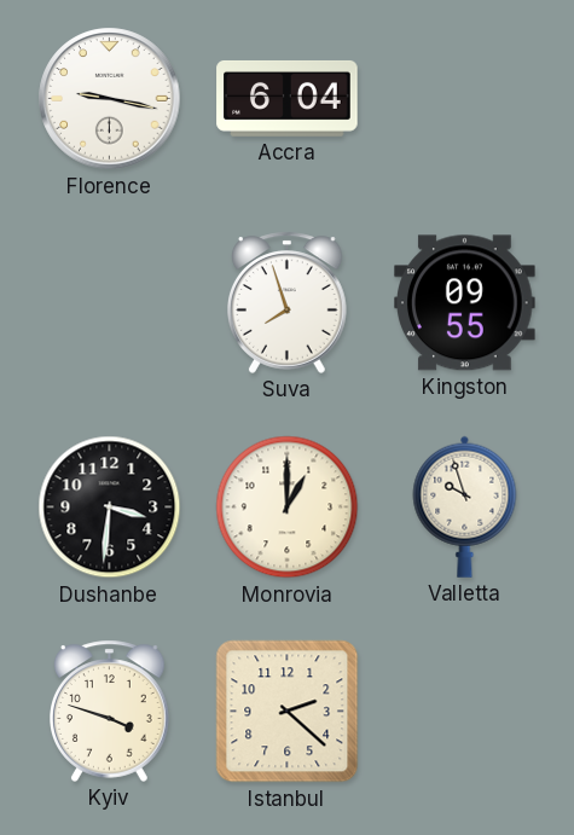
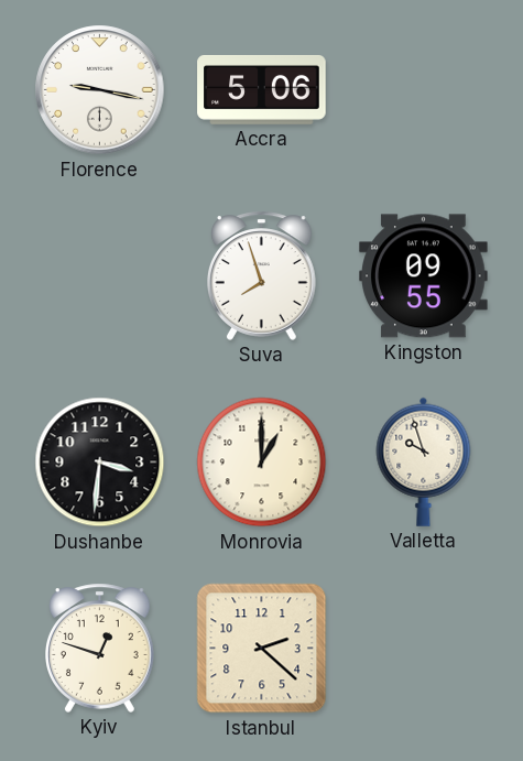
Accra: 6:04 -> 5:06
Kyiv: 3:48 -> 12:48
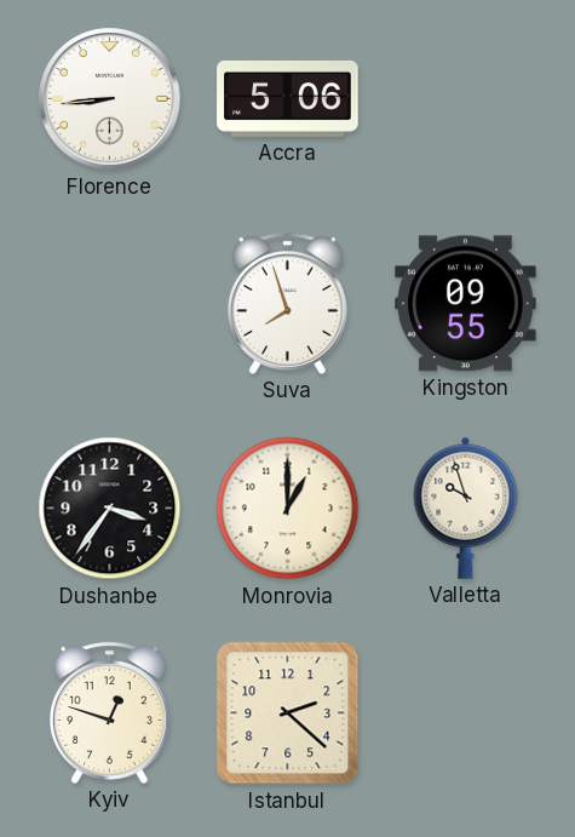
Florence: 9:17 -> 8:44
Dushanbe: 3:31 -> 3:36
